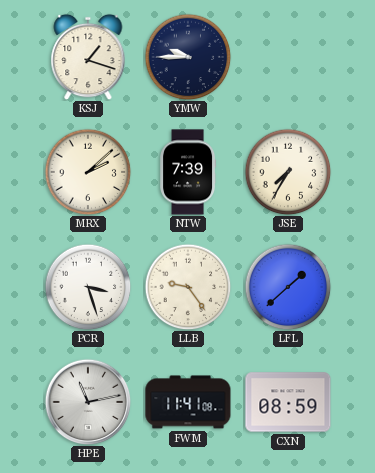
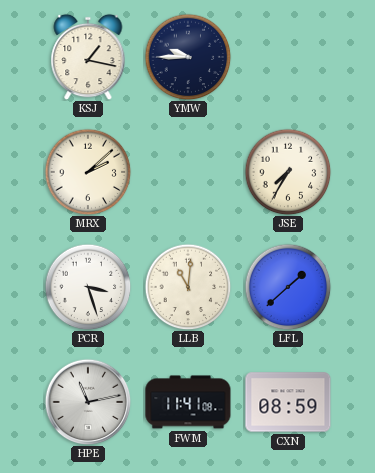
KSJ: 1:18 -> 1:17
NTW: 7:39 -> none
LLB: 9:24 -> 11:01
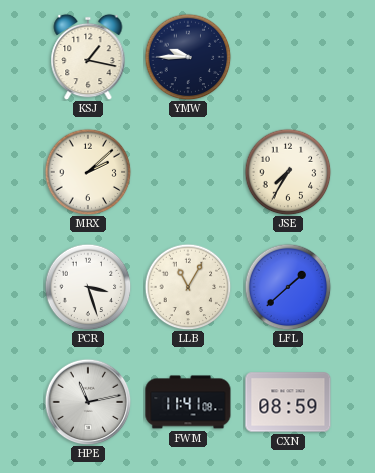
LLB: 11:01 -> 11:05
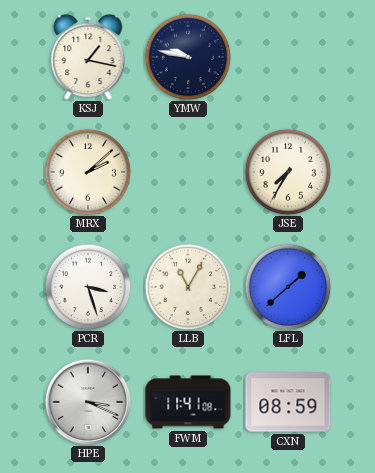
YMW: 9:45 -> 9:47
HPE: 11:13 -> 3:19
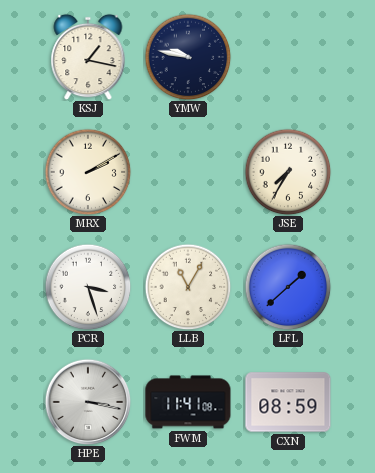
MRX: 2:08 -> 2:10
HPE: 3:19 -> 3:17
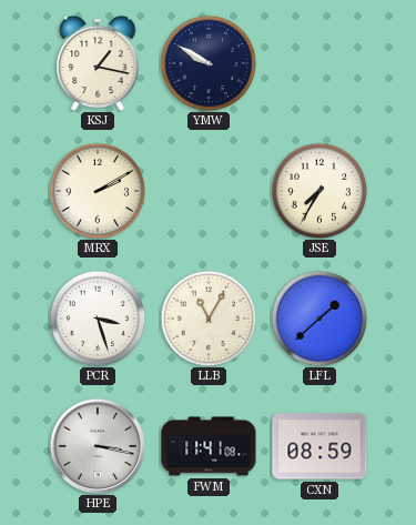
YMW: 9:47 -> 9:50
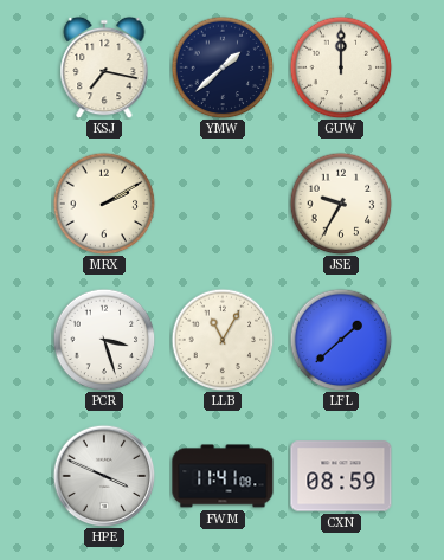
KSJ: 1:17 -> 7:17
YMW: 9:50 -> 1:38
GUW: none -> 12:00
JSE: 7:35 -> 9:35
HPE: 3:17 -> 3:49
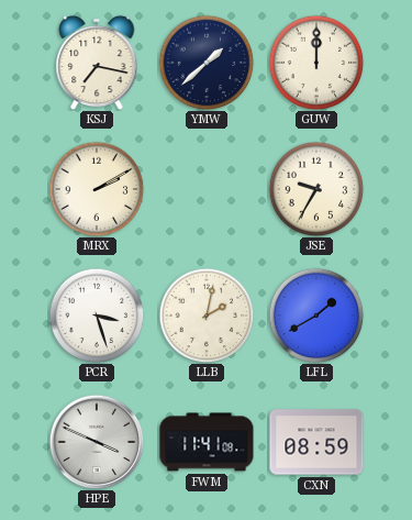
LLB: 11:05 -> 2:02
LFL: 1:38 -> 1:40
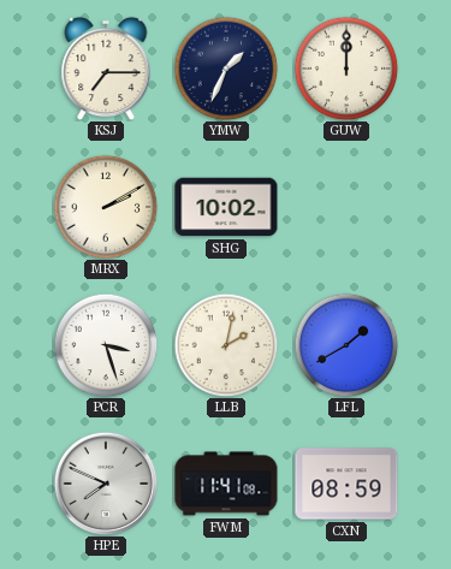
KSJ: 7:17 -> 7:15
YMW: 1:38 -> 1:34
SHG: none -> 10:02
JSE: 9:35 -> none
HPE: 3:49 -> 7:49
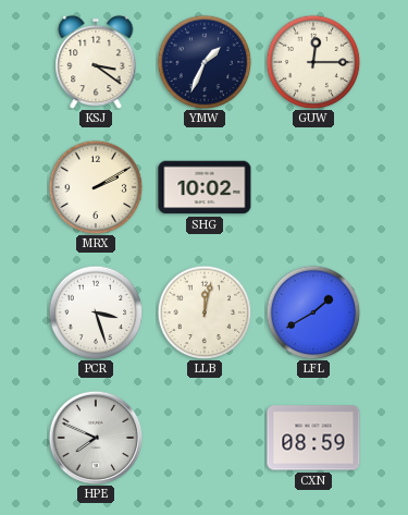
KSJ: 7:15 -> 3:21
GUW: 12:00 -> 12:15
LLB: 2:02 -> 12:02
FWM: 11:41 -> none
